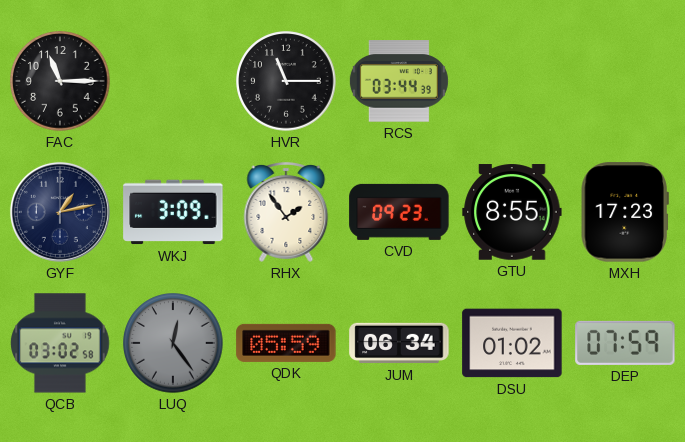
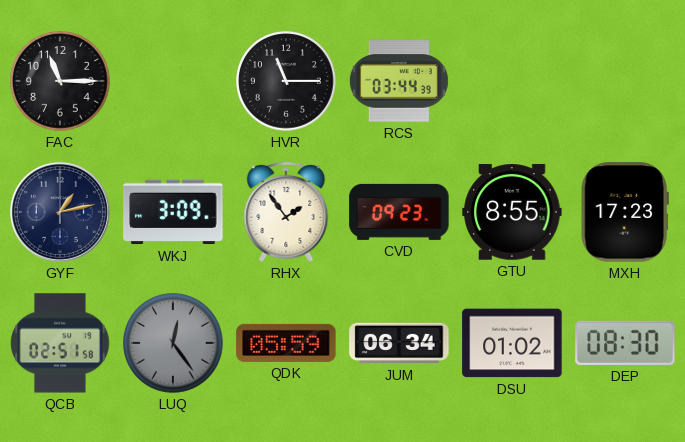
QCB: 03:02 -> 02:51
DEP: 07:59 -> 08:30
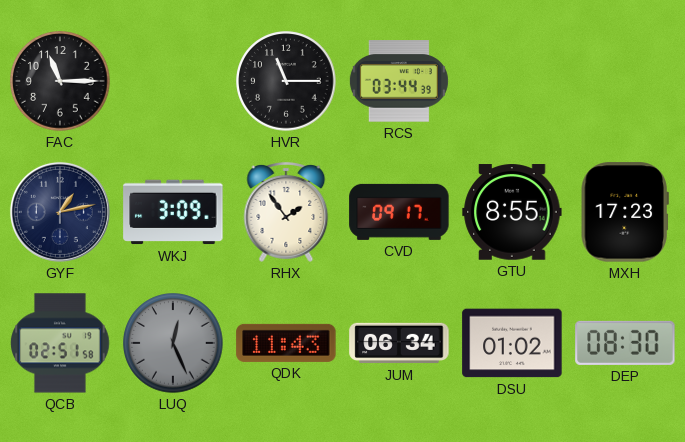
CVD: 09:23 -> 09:17
LUQ: 12:24 -> 12:26
QDK: 05:59 -> 11:43
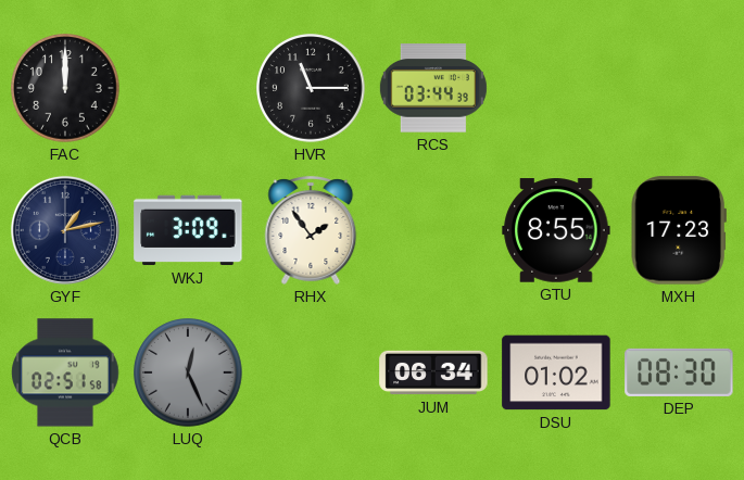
FAC: 11:15 -> 12:00
CVD: 09:17 -> none
QDK: 11:43 -> none
